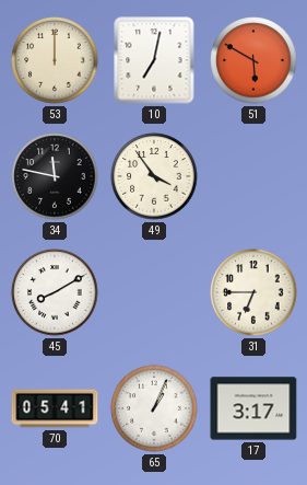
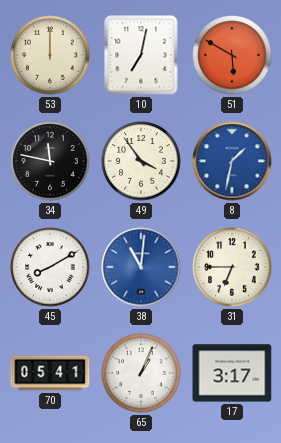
8: none -> 1:32
38: none -> 11:01
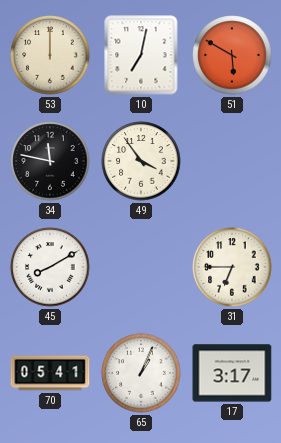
8: 1:32 -> none
38: 11:01 -> none
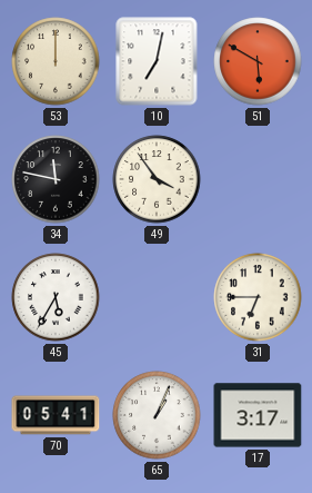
45: 8:10 -> 5:35
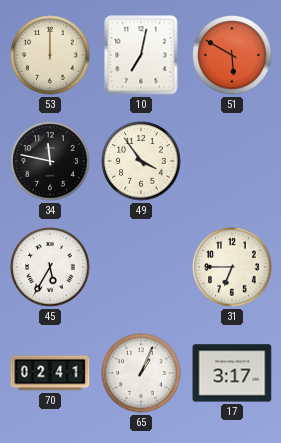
70: 05:41 -> 02:41
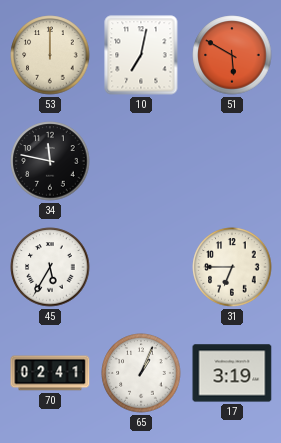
49: 3:54 -> none
17: 3:17 -> 3:19
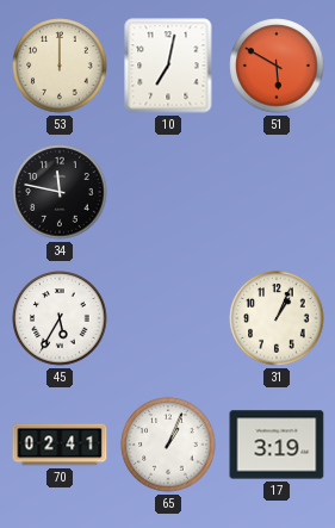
31: 6:45 -> 1:04
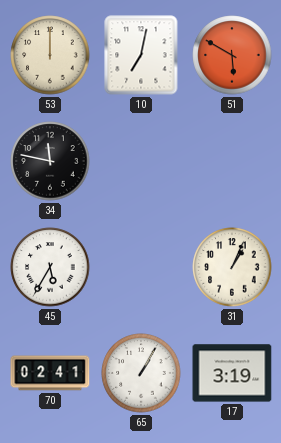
65: 1:04 -> 1:05
